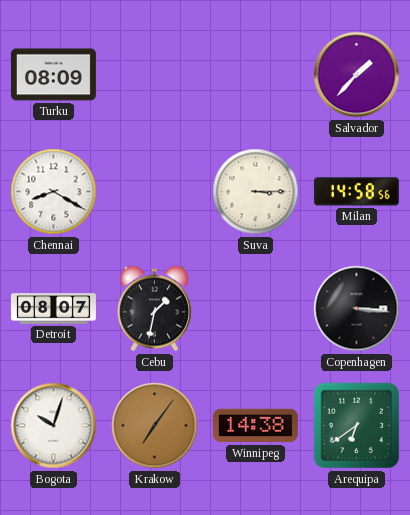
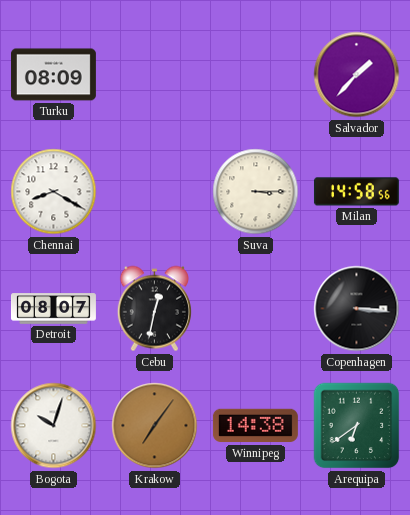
Cebu: 1:32 -> 12:32
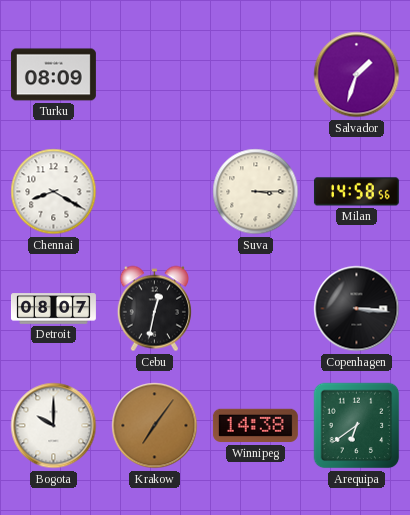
Salvador: 1:37 -> 1:33
Bogota: 10:03 -> 10:00
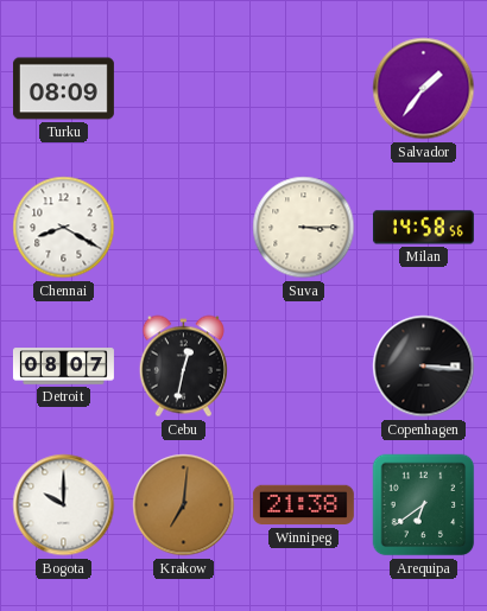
Salvador: 1:33 -> 1:36
Krakow: 7:06 -> 7:01
Winnipeg: 14:38 -> 21:38
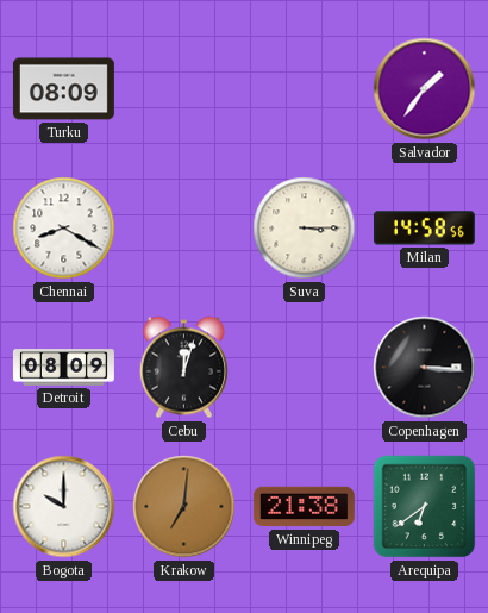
Detroit: 08:07 -> 08:09
Cebu: 12:32 -> 12:03
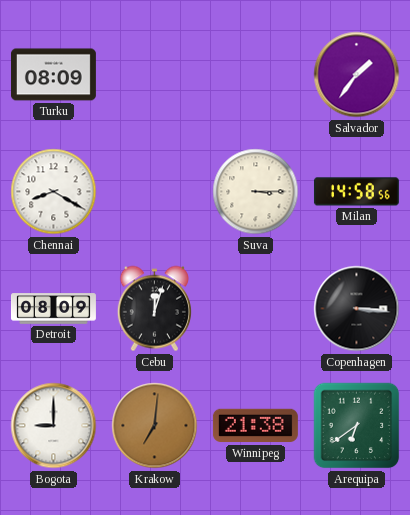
Bogota: 10:00 -> 9:00
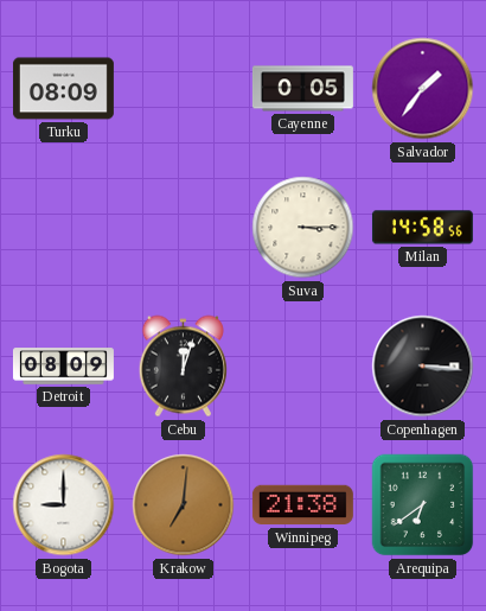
Cayenne: none -> 0:05
Chennai: 8:20 -> none
